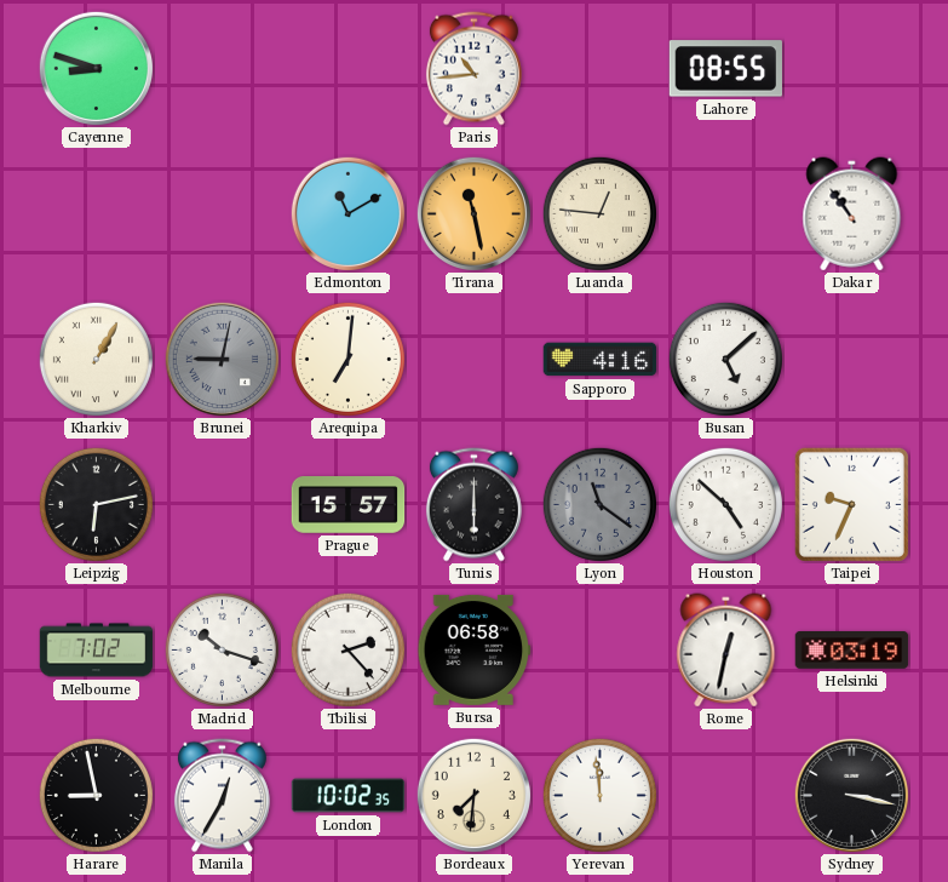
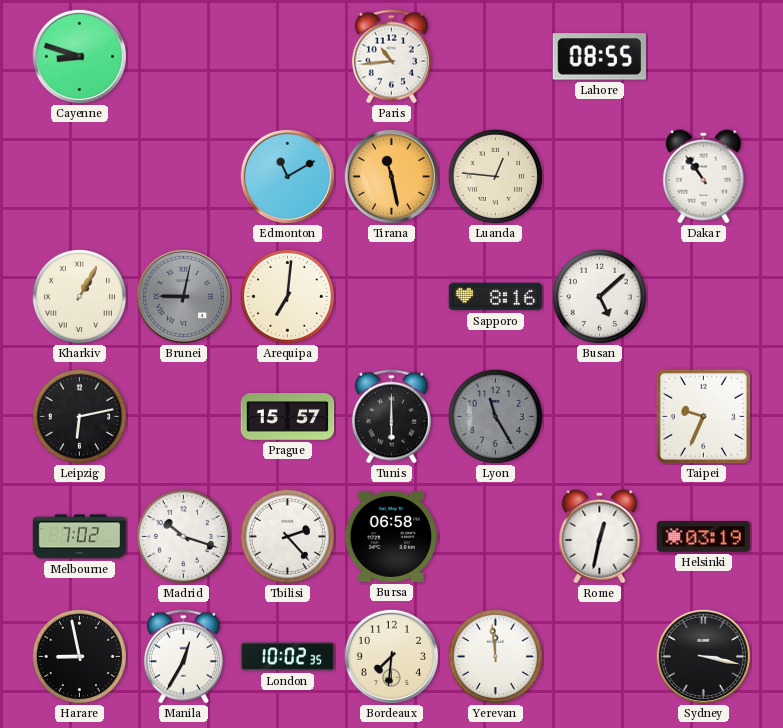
Sapporo: 4:16 -> 8:16
Lyon: 11:21 -> 11:25
Houston: 4:52 -> none
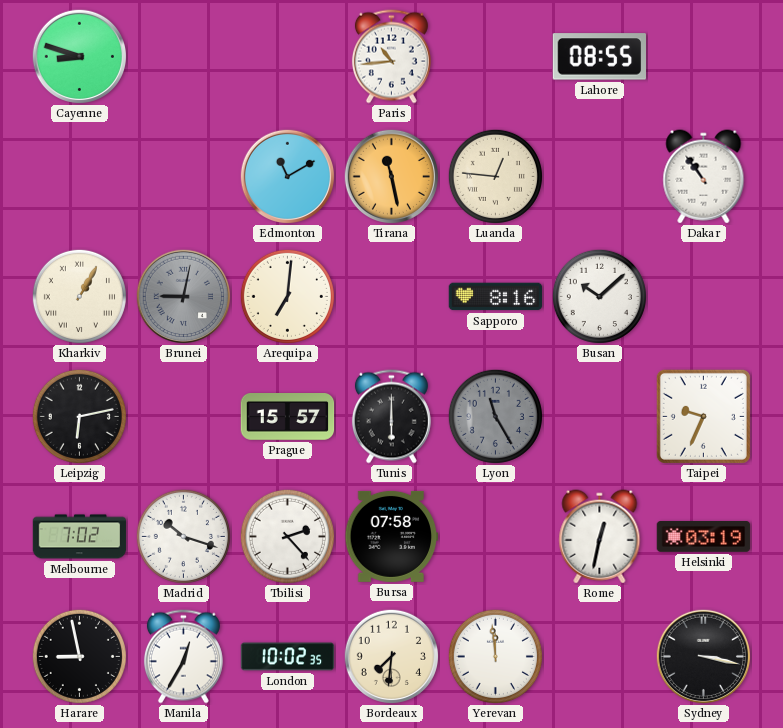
Busan: 5:08 -> 10:08
Bursa: 06:58 -> 07:58
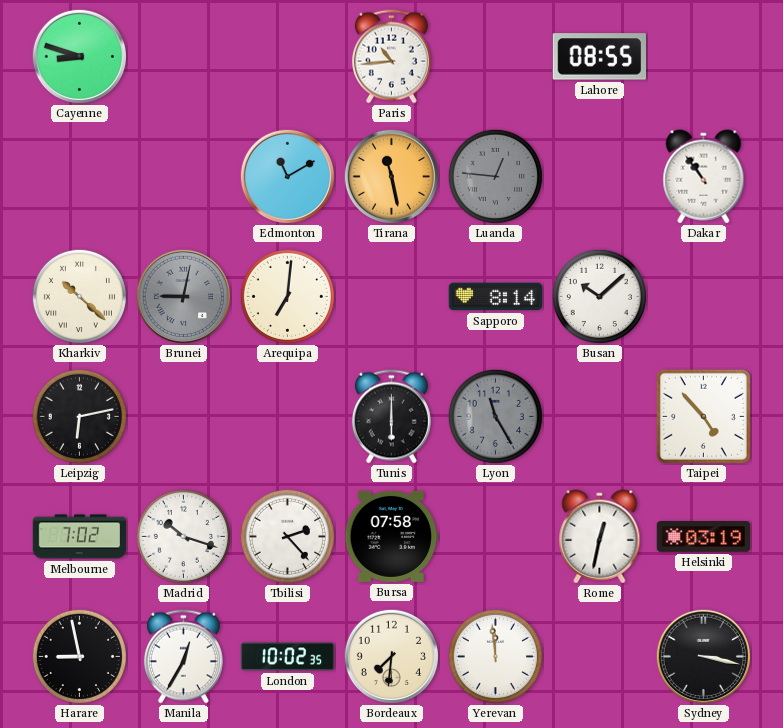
Luanda dial: cream -> grey
Kharkiv: 1:05 -> 10:22
Sapporo: 8:16 -> 8:14
Prague: 15:57 -> none
Taipei: 9:34 -> 4:53
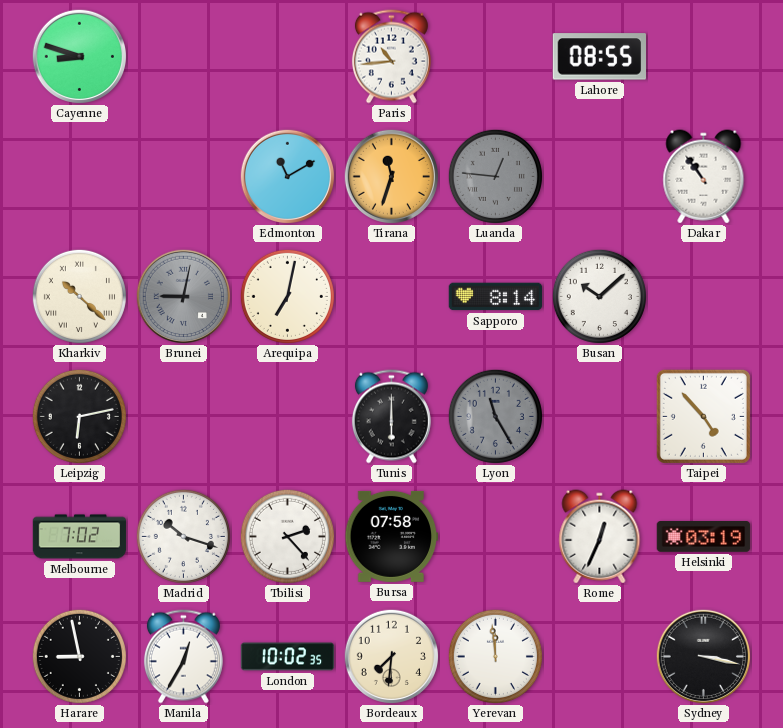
Tirana: 11:28 -> 11:33
Arequipa: 7:01 -> 7:02
Rome: 12:32 -> 12:34
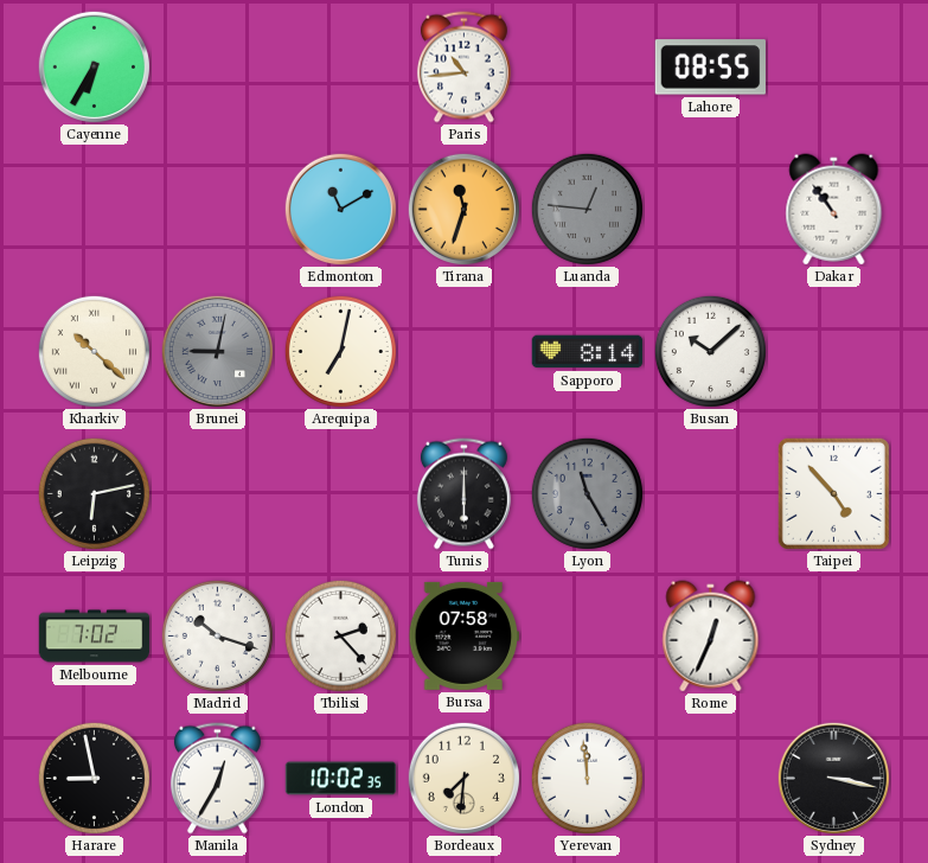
Cayenne: 8:48 -> 6:35
Helsinki: 03:19 -> none
